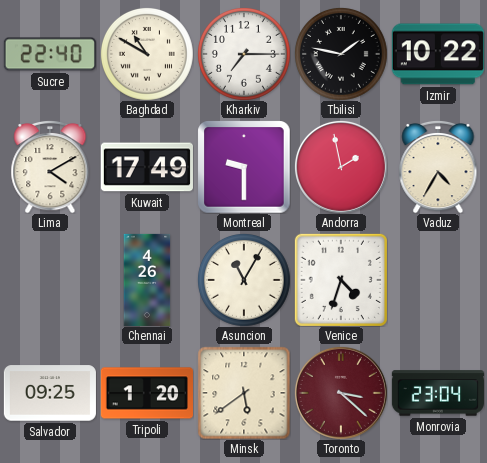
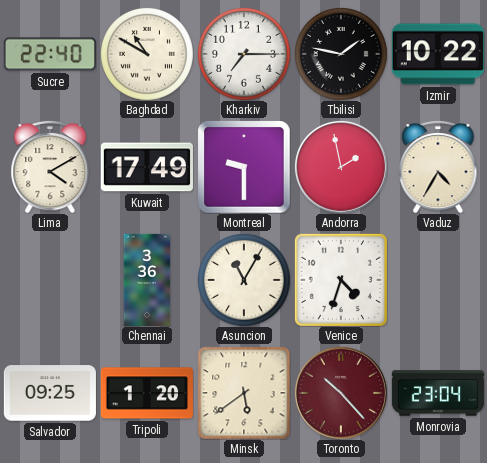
Chennai: 4:26 -> 3:36
Toronto: 3:22 -> 10:23
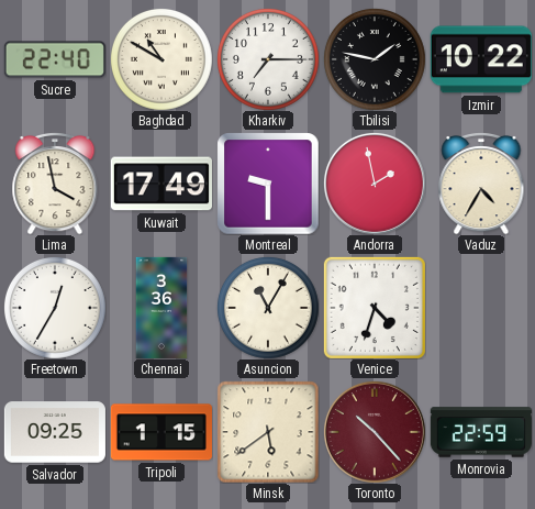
Lima: 4:10 -> 3:58
Freetown: none -> 12:35
Tripoli: 1:20 -> 1:15
Monrovia: 23:04 -> 22:59
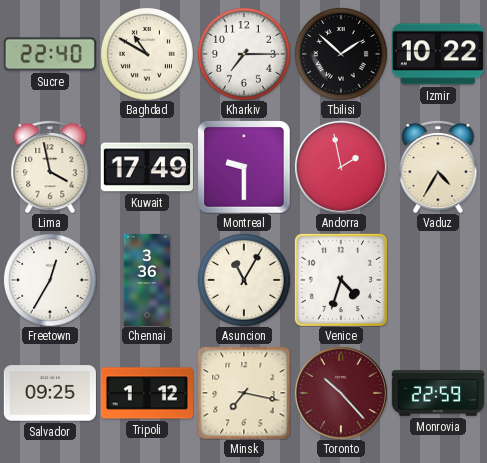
Tbilisi: 1:47 -> 1:52
Tripoli: 1:15 -> 1:12
Minsk: 5:39 -> 7:17
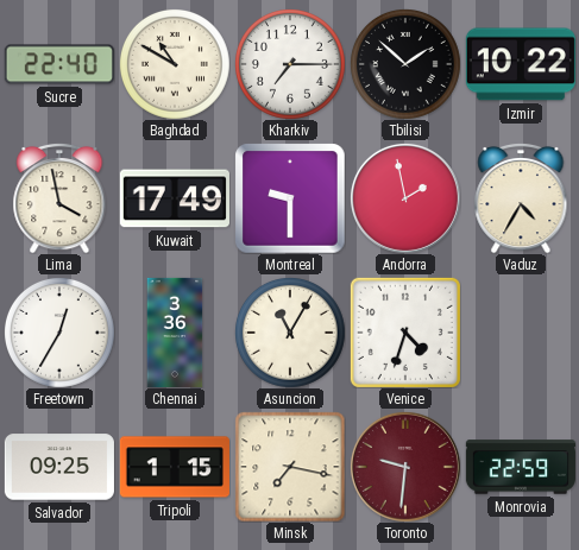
Tripoli: 1:12 -> 1:15
Toronto: 10:23 -> 9:31
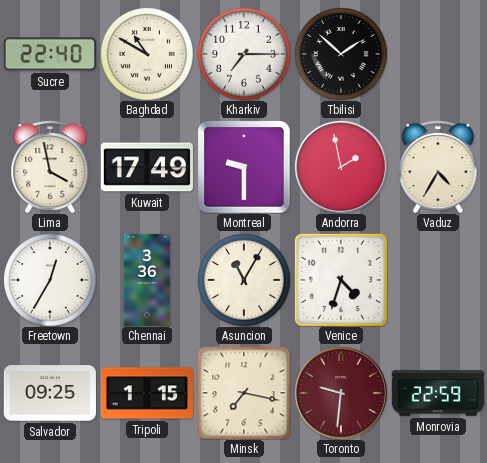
Izmir: 10:22 -> none
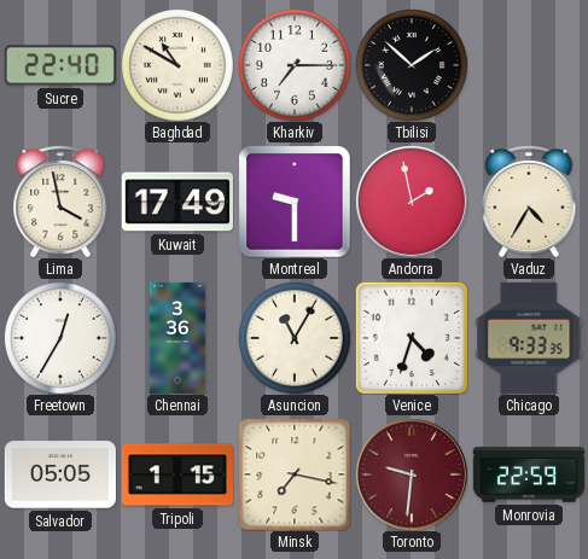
Chicago: none -> 9:33
Salvador: 09:25 -> 05:05
